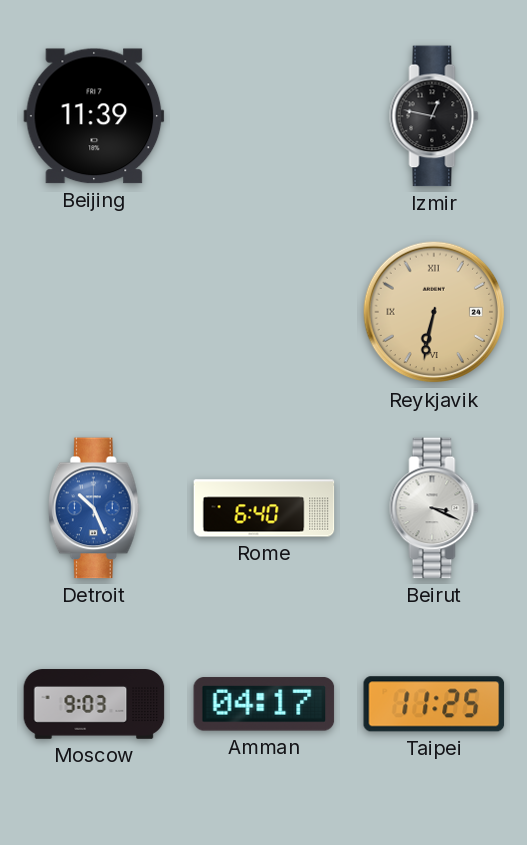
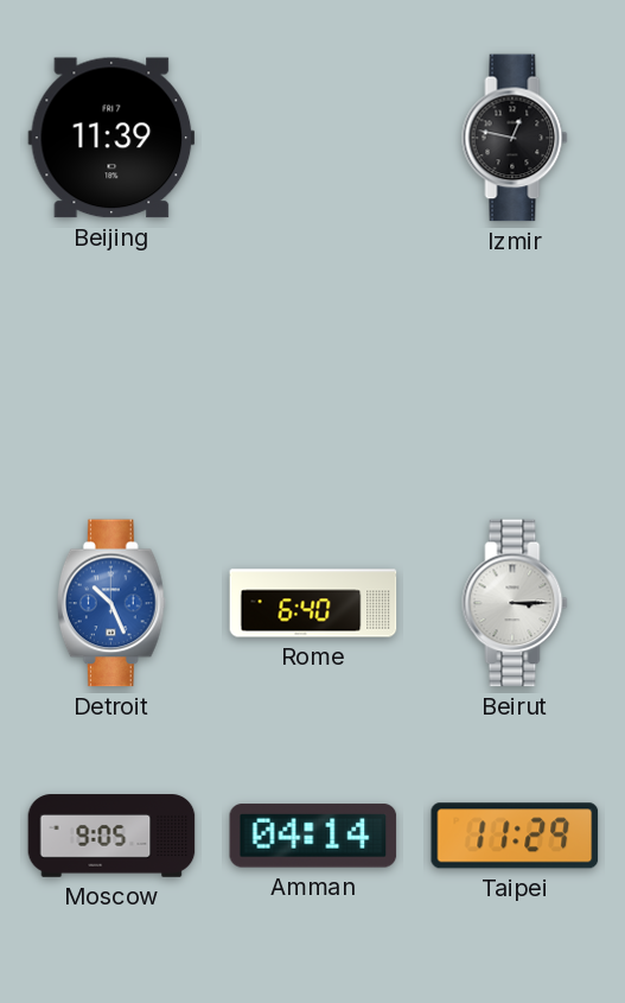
Reykjavik: 6:32 -> none
Beirut: 3:19 -> 3:15
Moscow: 9:03 -> 9:05
Amman: 04:17 -> 04:14
Taipei: 11:25 -> 11:29
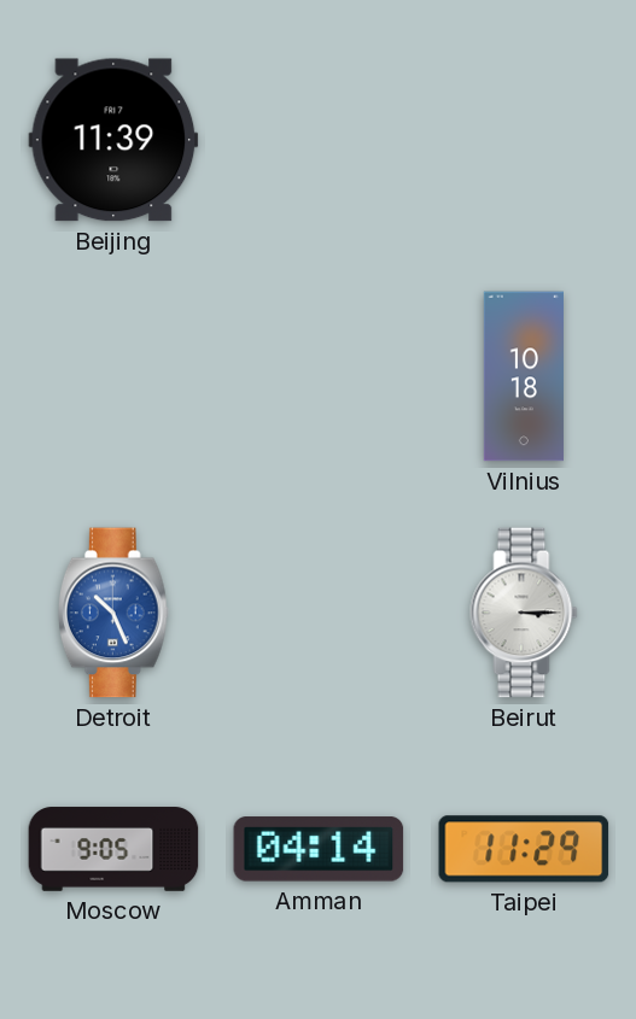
Izmir: 12:47 -> none
Vilnius: none -> 10:18
Rome: 6:40 -> none
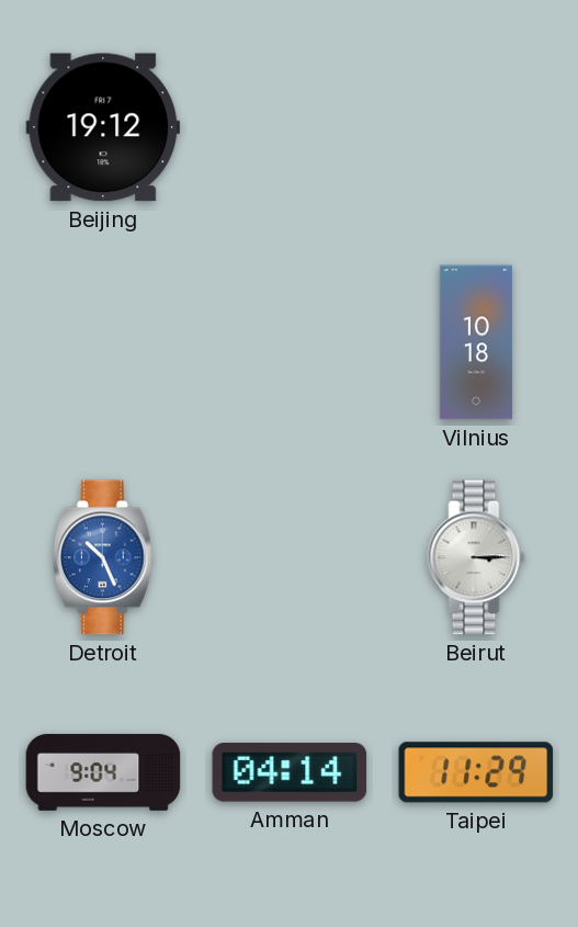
Beijing: 11:39 -> 19:12
Moscow: 9:05 -> 9:04
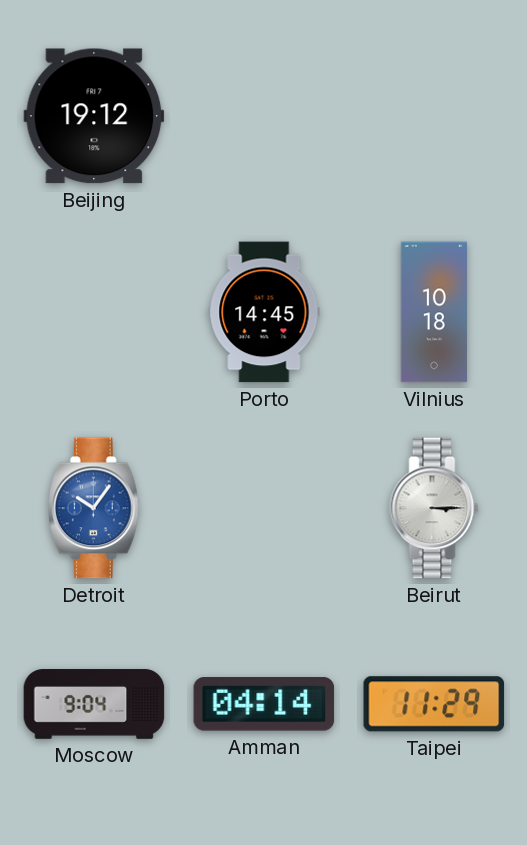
Porto: none -> 14:45
Detroit: 10:26 -> 10:06
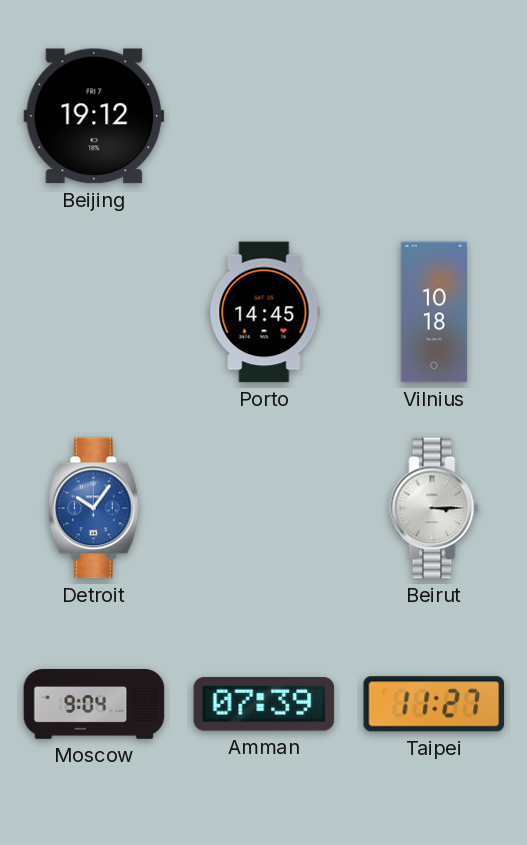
Amman: 04:14 -> 07:39
Taipei: 11:29 -> 11:27
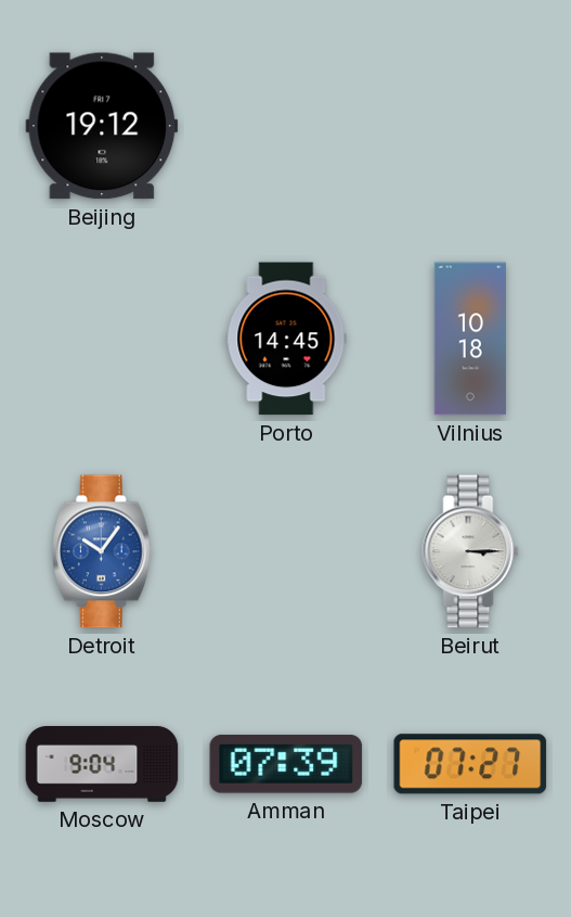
Taipei: 11:27 -> 07:27
